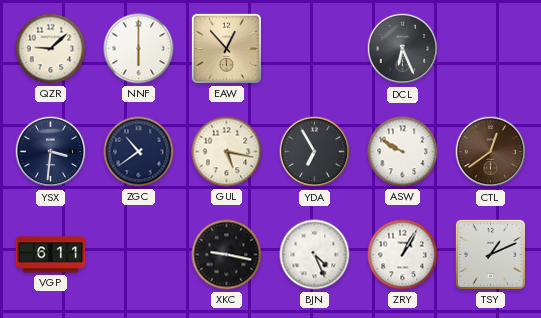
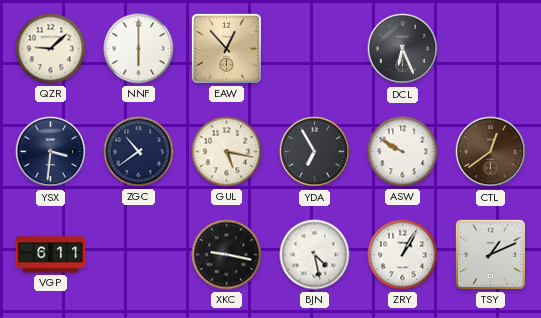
BJN: 4:26 -> 4:28
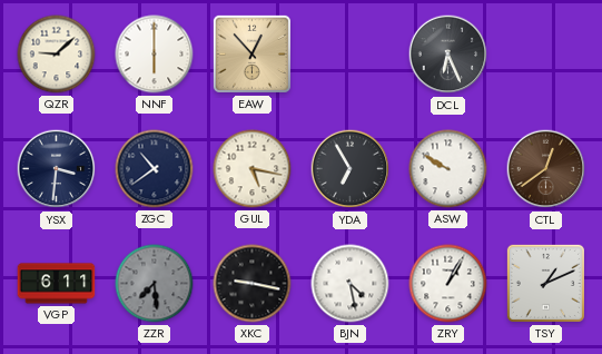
ZZR: none -> 7:29
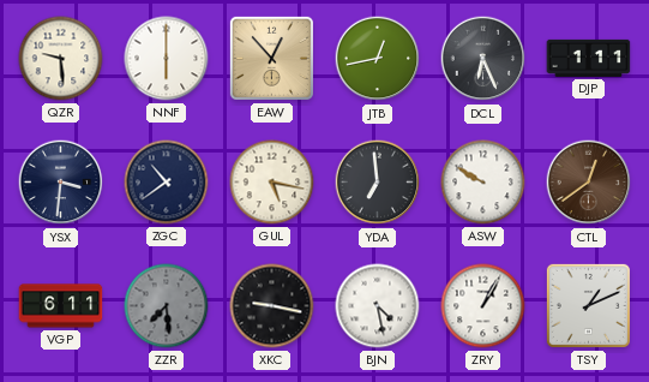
QZR: 9:08 -> 9:29
JTB: none -> 12:43
DJP: none -> 1:11
YDA: 6:55 -> 6:59
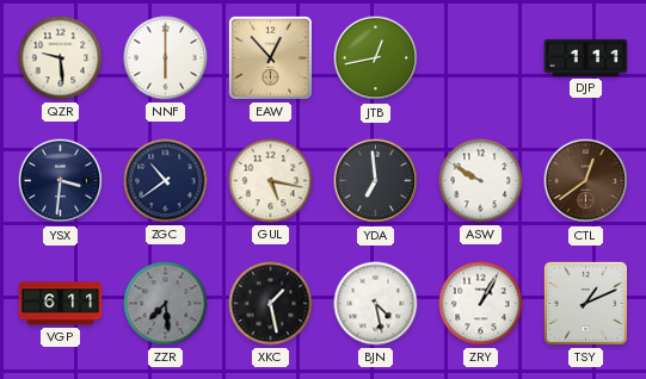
DCL: 6:26 -> none
XKC: 9:17 -> 1:28
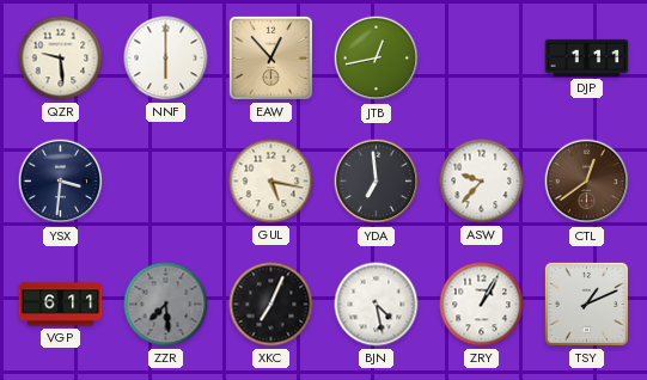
ZGC: 10:39 -> none
ASW: 9:50 -> 9:37
XKC: 1:28 -> 7:04
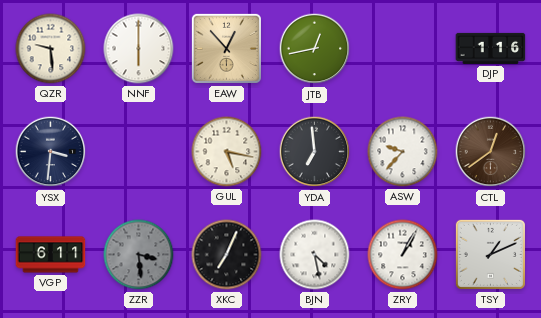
DJP: 1:11 -> 1:16
ZZR: 7:29 -> 3:29
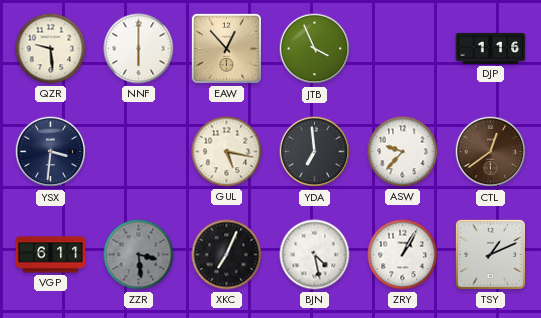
JTB: 12:43 -> 3:56
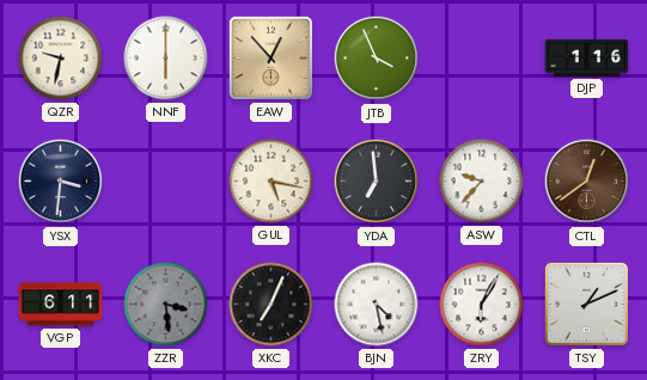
QZR: 9:29 -> 9:32
ZRY: 1:05 -> 6:05
